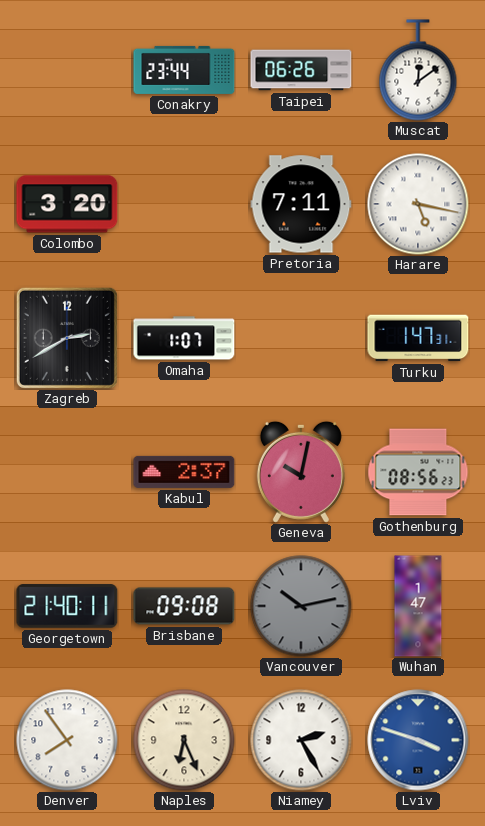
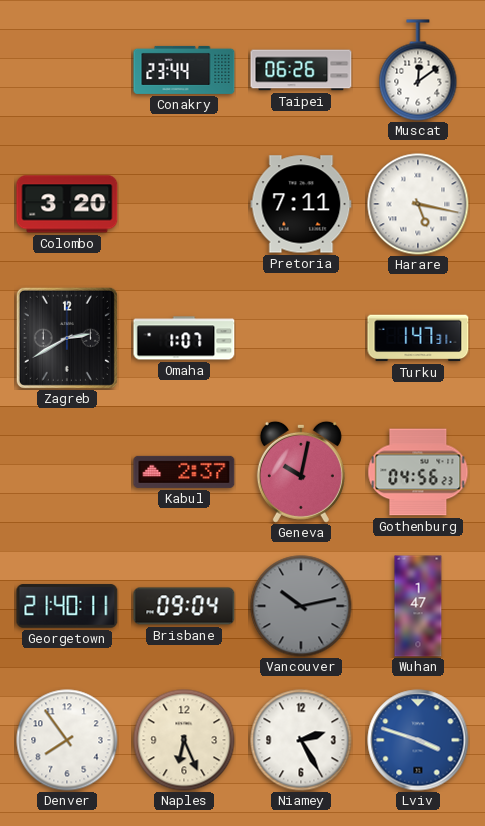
Gothenburg: 08:56 -> 04:56
Brisbane: 09:08 -> 09:04
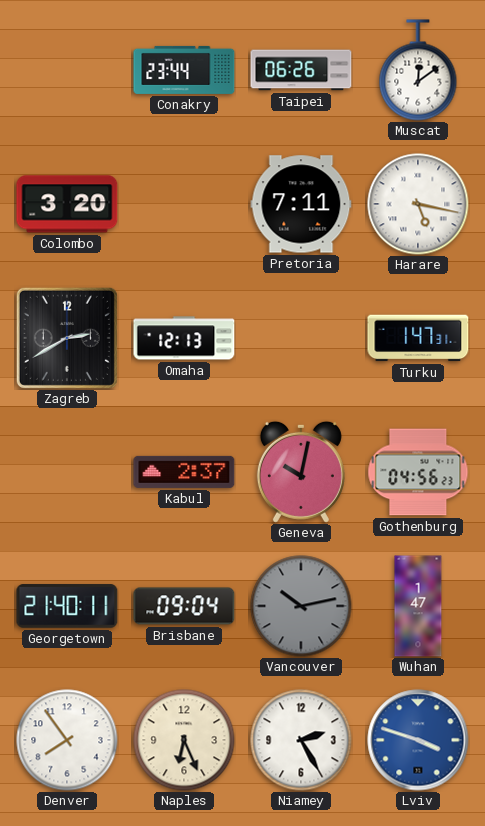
Omaha: 1:07 -> 12:13
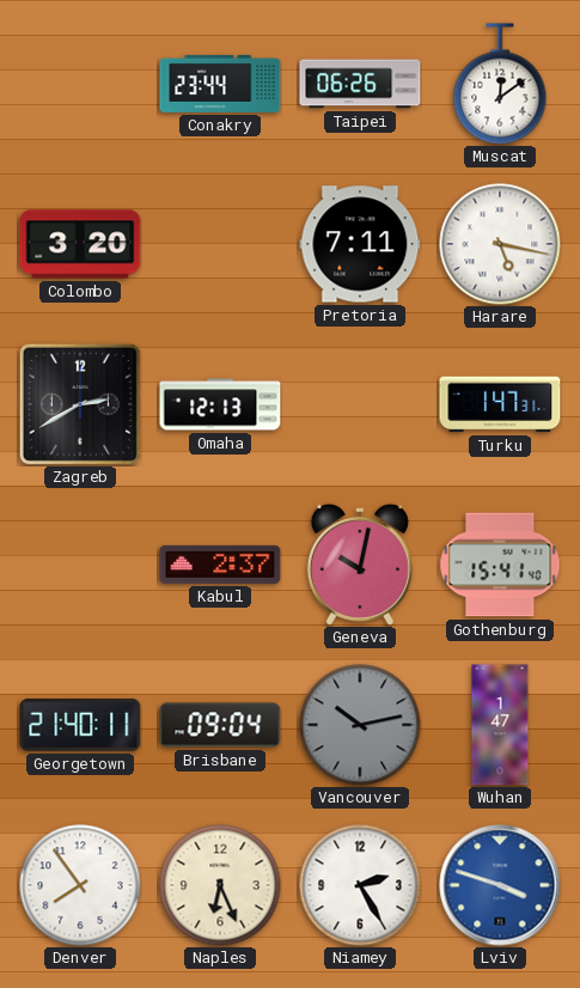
Gothenburg: 04:56 -> 15:41
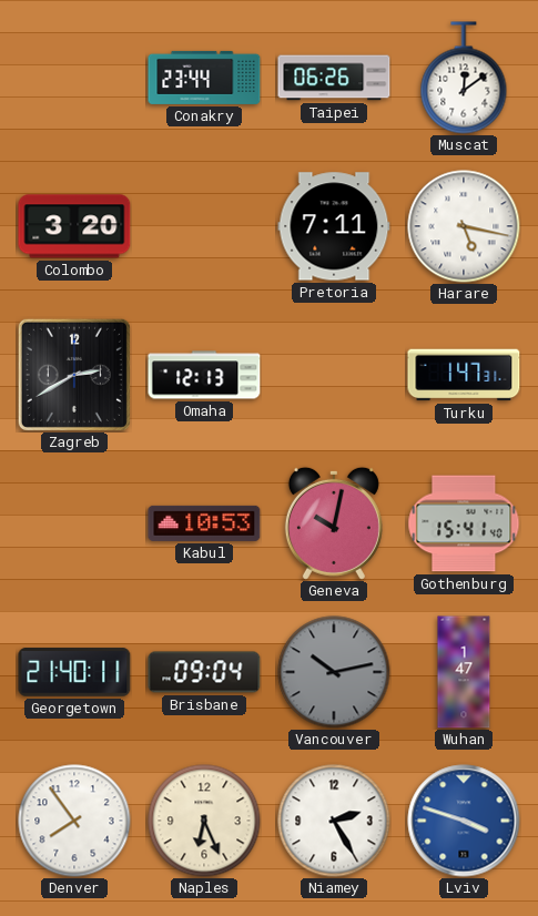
Kabul: 2:37 -> 10:53
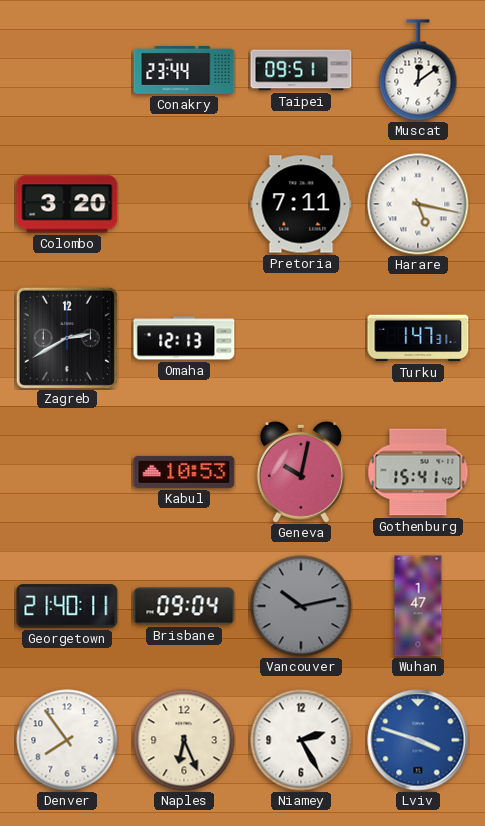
Taipei: 06:26 -> 09:51
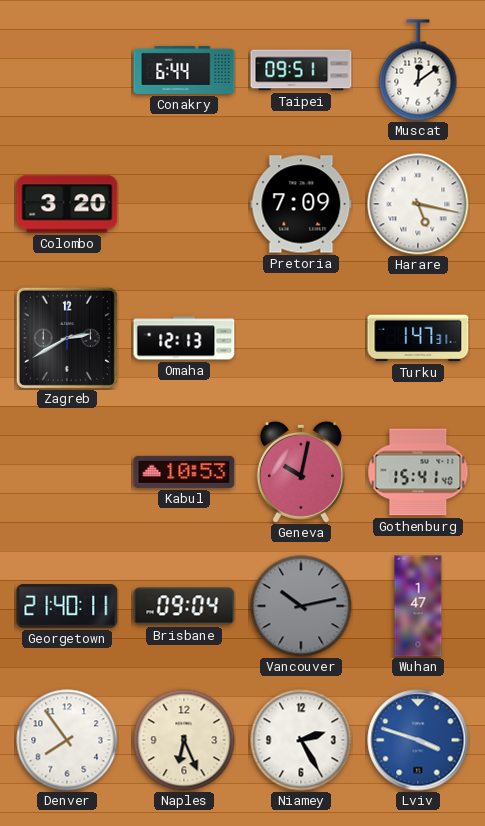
Conakry: 23:44 -> 6:44
Pretoria: 7:11 -> 7:09
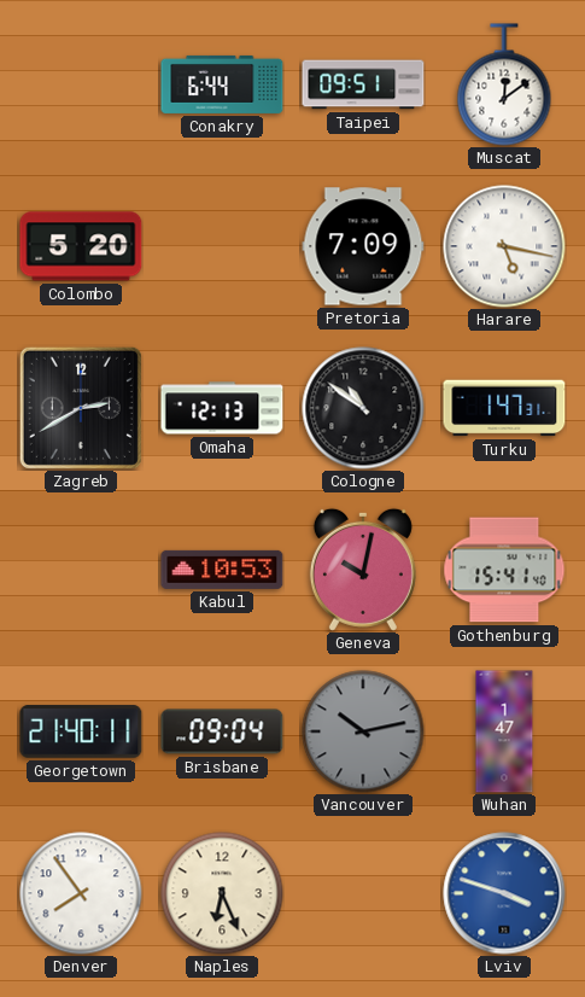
Colombo: 3:20 -> 5:20
Cologne: none -> 10:51
Niamey: 2:25 -> none
